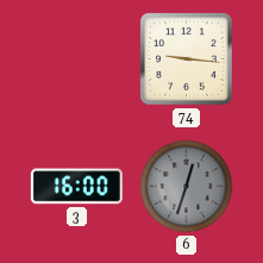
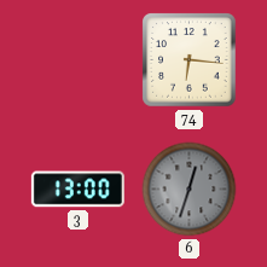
74: 9:16 -> 6:16
3: 16:00 -> 13:00
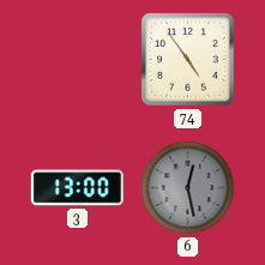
74: 6:16 -> 4:54
6: 12:33 -> 12:28
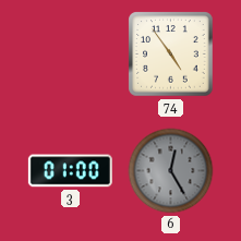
3: 13:00 -> 01:00
6: 12:28 -> 12:25
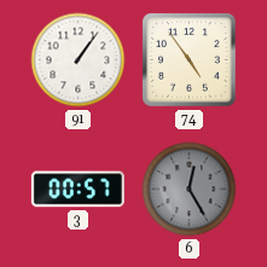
91: none -> 1:06
3: 01:00 -> 00:57
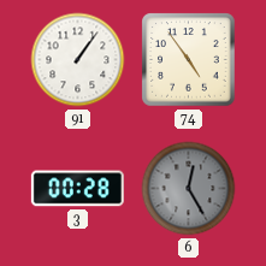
3: 00:57 -> 00:28
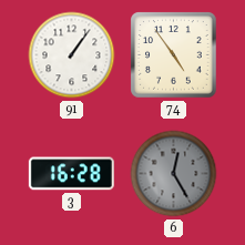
3: 00:28 -> 16:28
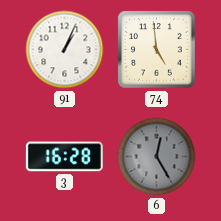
91: 1:06 -> 1:04
74: 4:54 -> 4:59
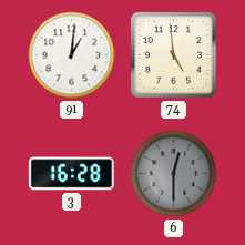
91: 1:04 -> 1:01
6: 12:25 -> 12:30
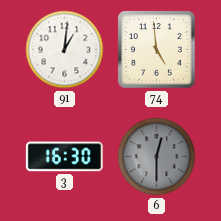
3: 16:28 -> 16:30
